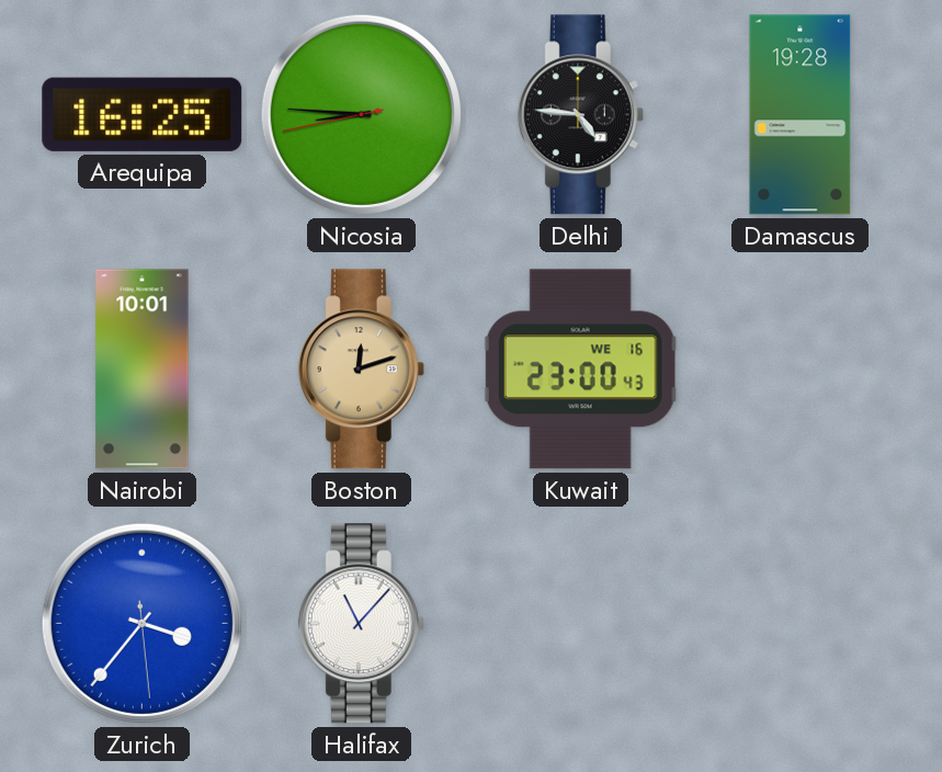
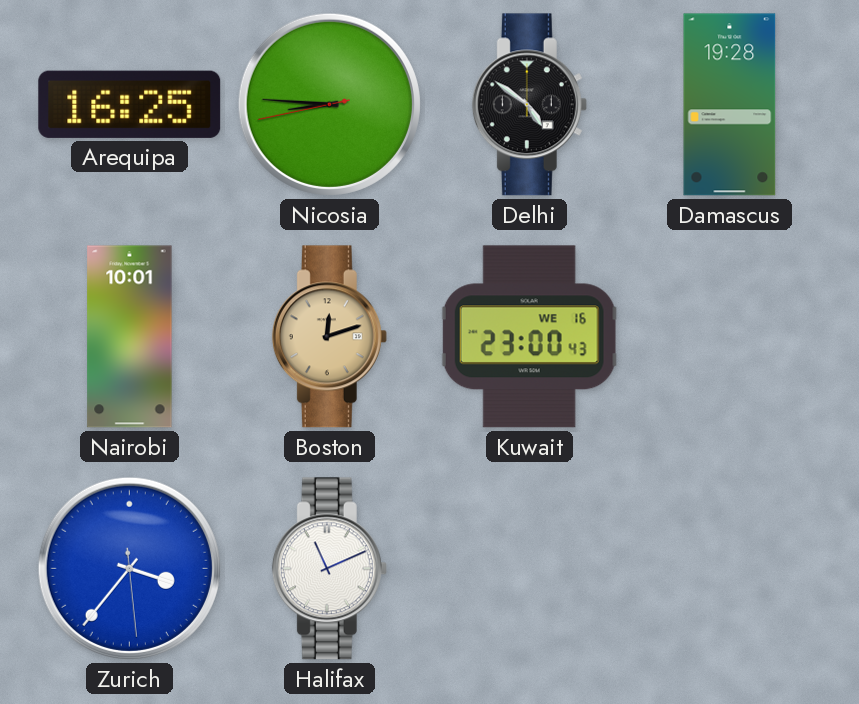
Delhi: 4:46 -> 4:51
Halifax: 11:07 -> 11:11
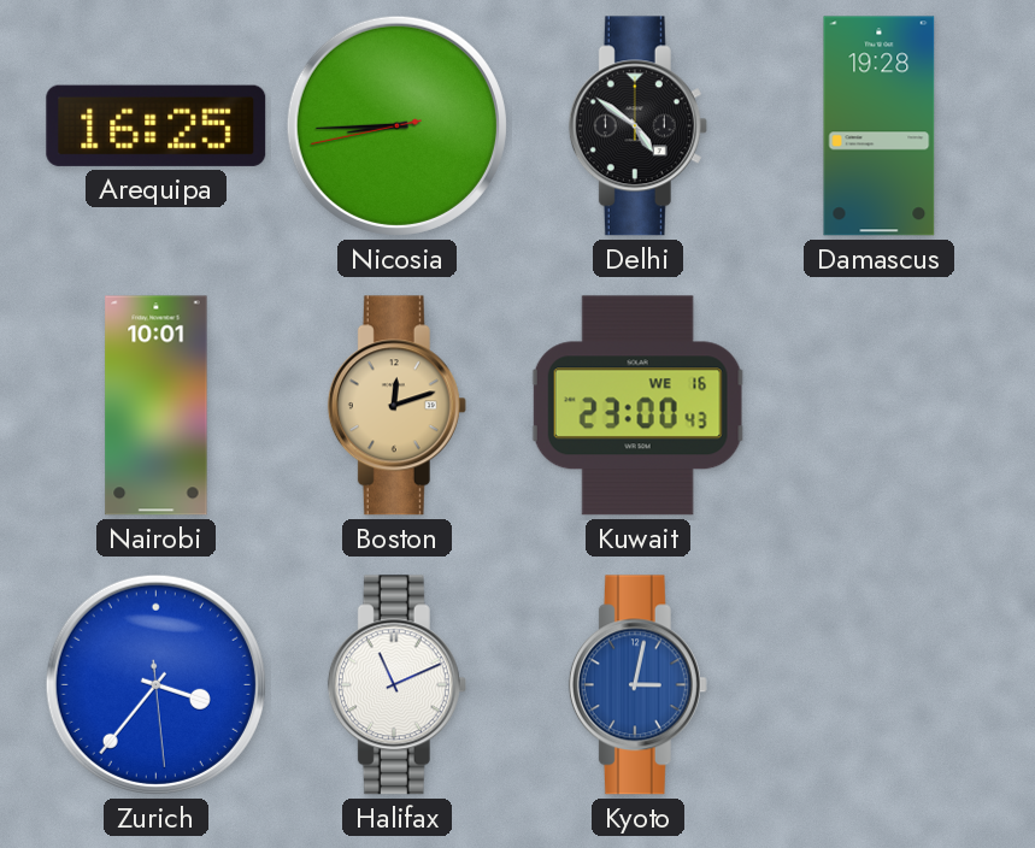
Nicosia: 8:45 -> 8:44
Kyoto: none -> 3:02
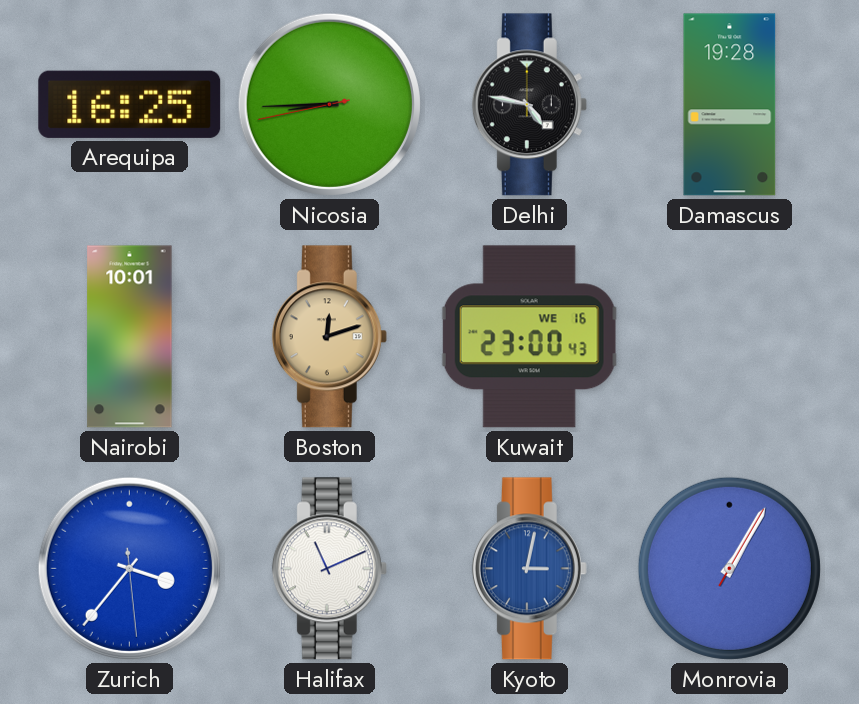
Delhi: 4:51 -> 4:47
Monrovia: none -> 1:05
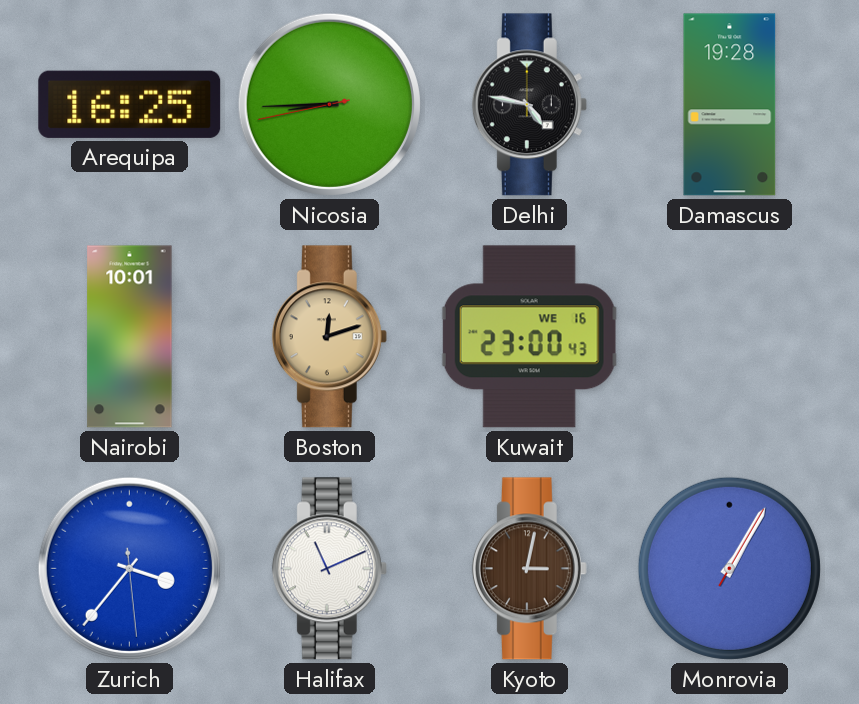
Kyoto dial: blue -> brown
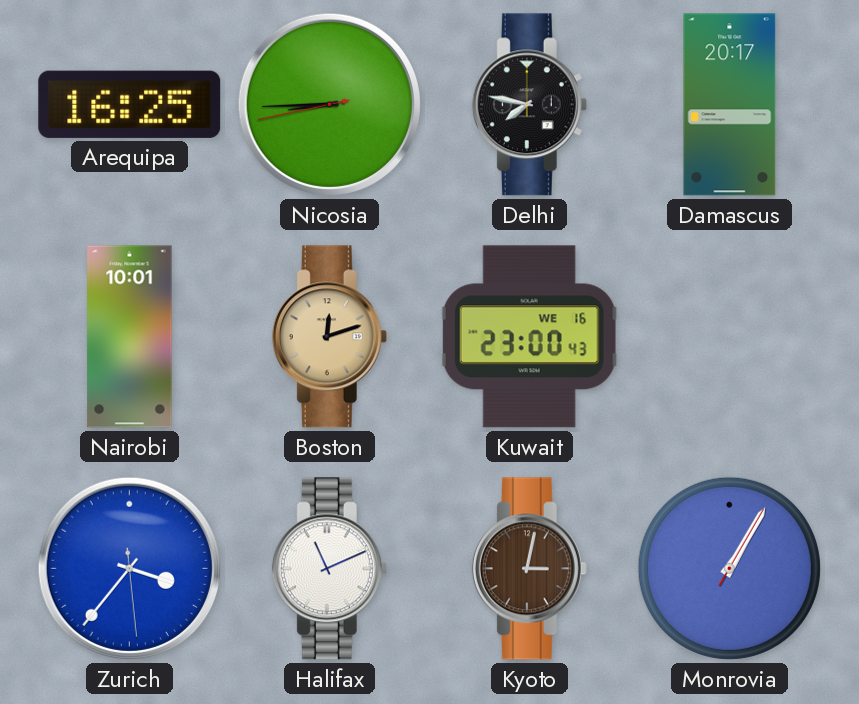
Delhi: 4:47 -> 7:47
Damascus: 19:28 -> 20:17
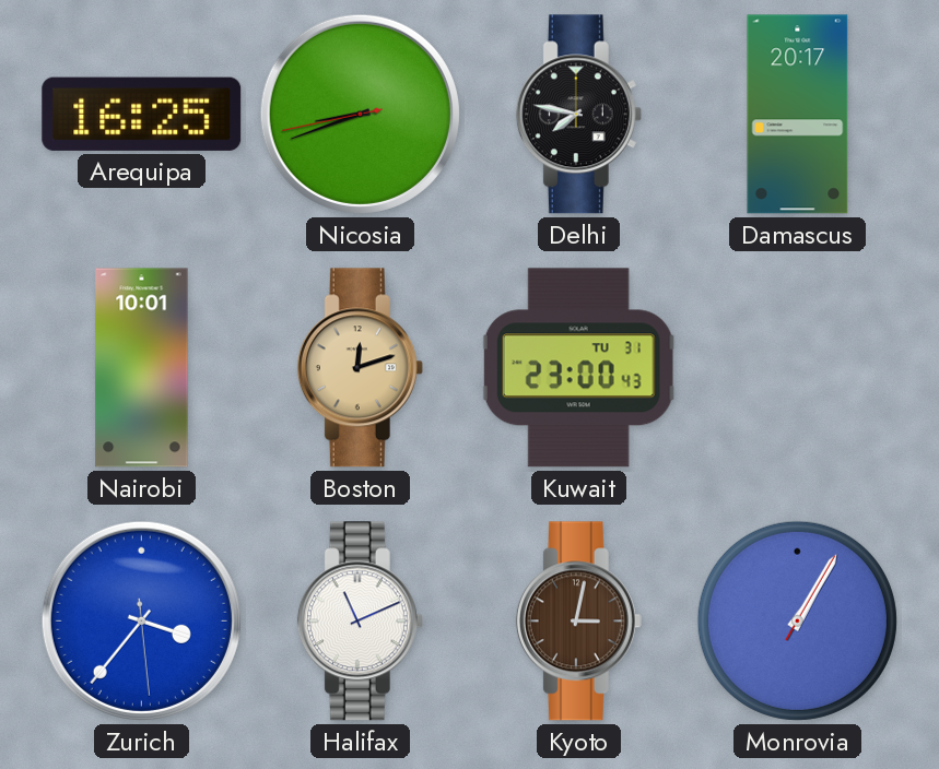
Nicosia: 8:44 -> 8:41
Kuwait date: WE 16 -> TU 31
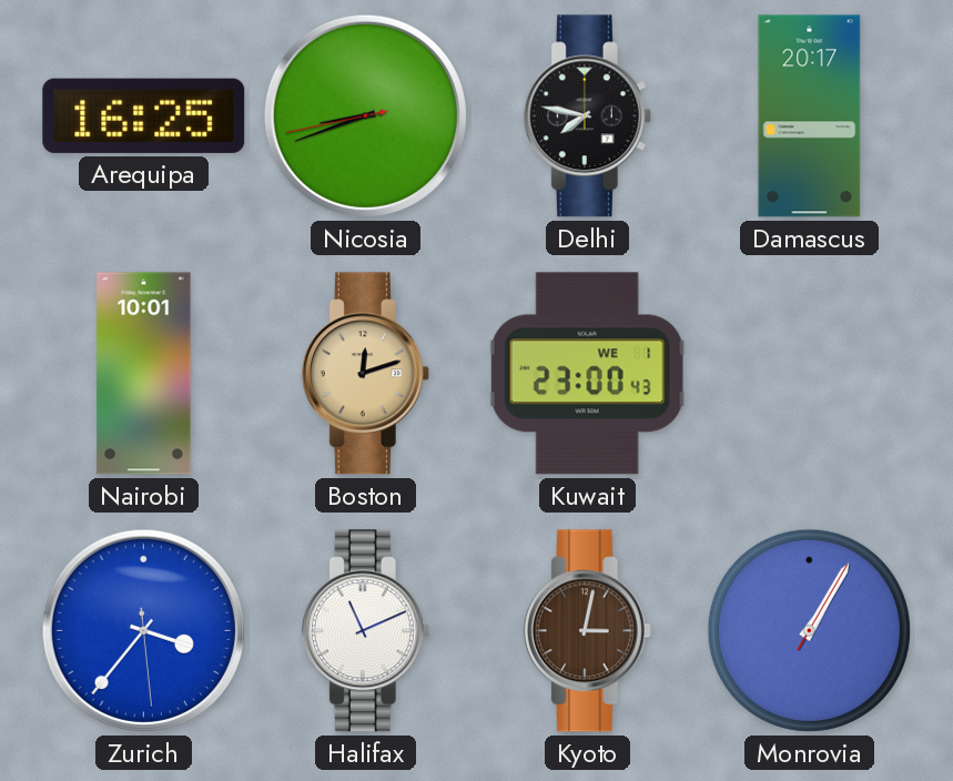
Kuwait date: TU 31 -> WE 1
